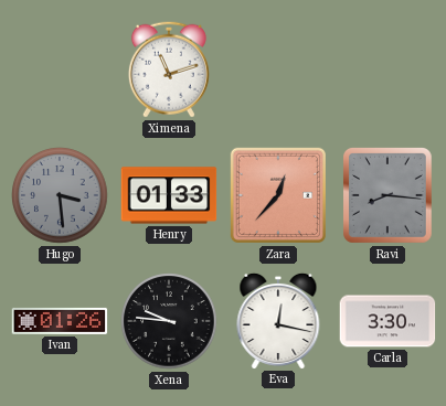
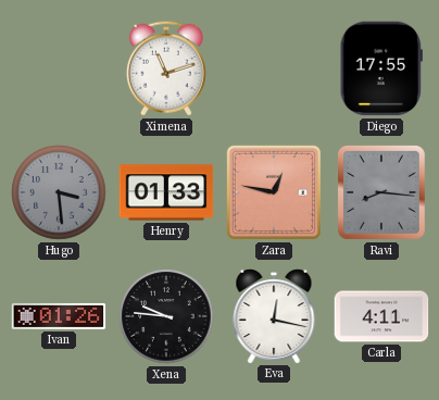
Diego: none -> 17:55
Zara: 12:37 -> 12:47
Carla: 3:30 -> 4:11
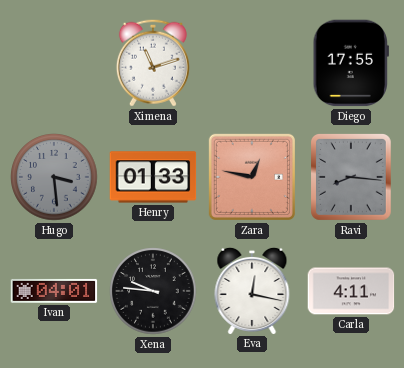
Ivan: 01:26 -> 04:01
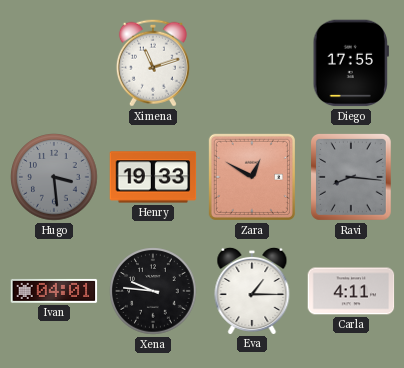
Henry: 01:33 -> 19:33
Zara: 12:47 -> 12:50
Eva: 12:17 -> 1:15
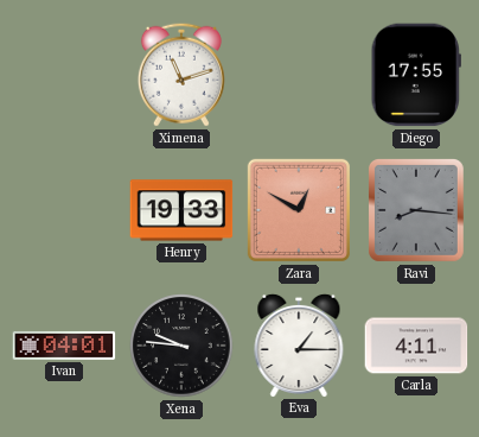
Hugo: 3:29 -> none
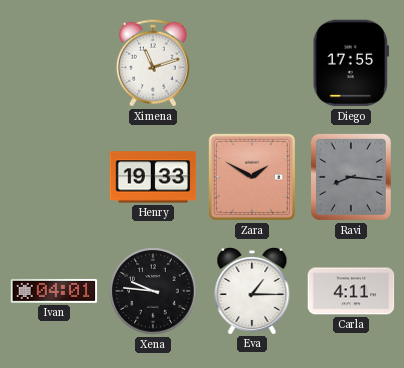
Zara: 12:50 -> 1:50
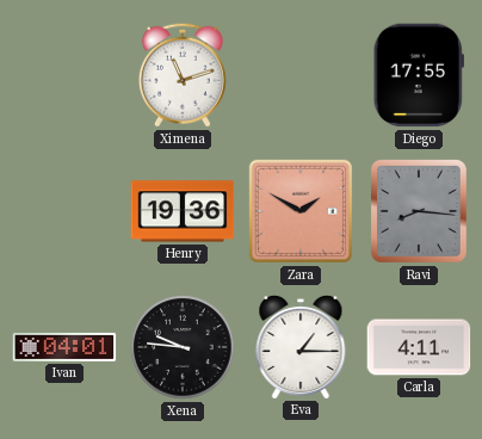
Henry: 19:33 -> 19:36
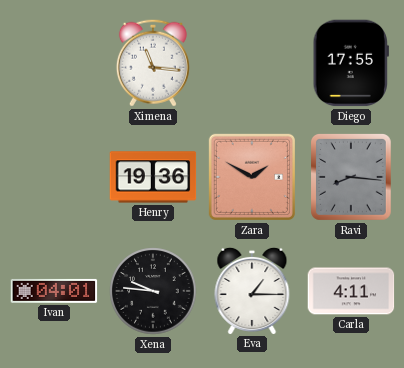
Ximena: 11:12 -> 11:16
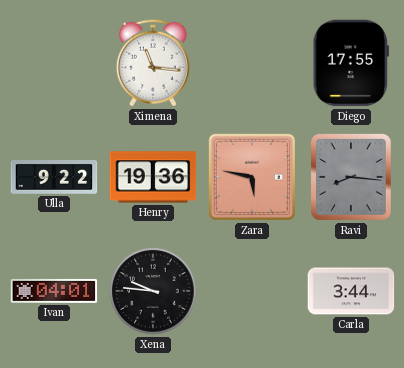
Ulla: none -> 9:22
Zara: 1:50 -> 5:47
Eva: 1:15 -> none
Carla: 4:11 -> 3:44
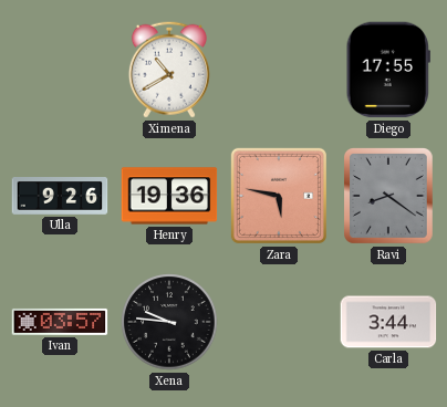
Ximena: 11:16 -> 10:40
Ulla: 9:22 -> 9:26
Ravi: 8:16 -> 8:21
Ivan: 04:01 -> 03:57
